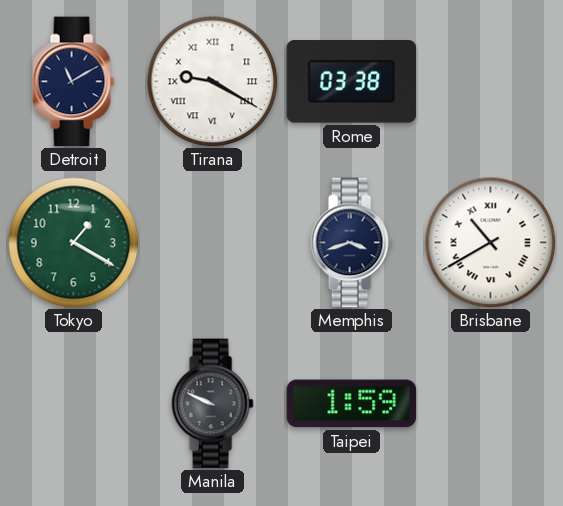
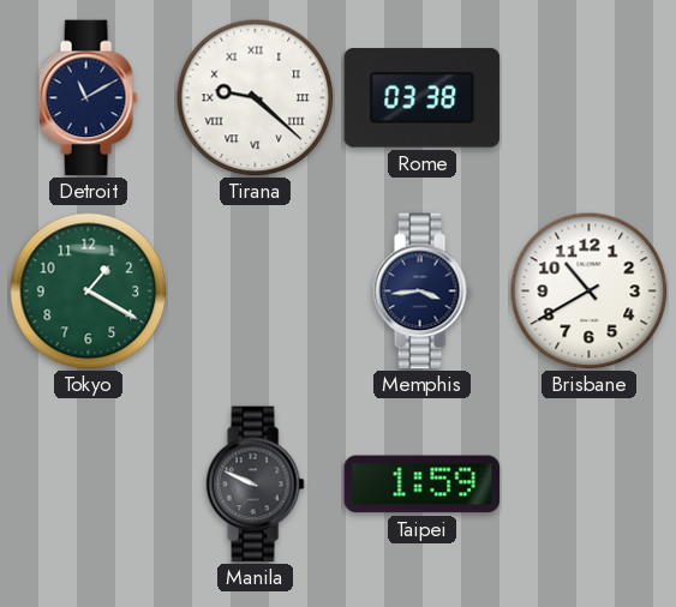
Tirana: 9:20 -> 9:22
Memphis: 3:42 -> 3:44
Brisbane numerals: Roman -> Arabic
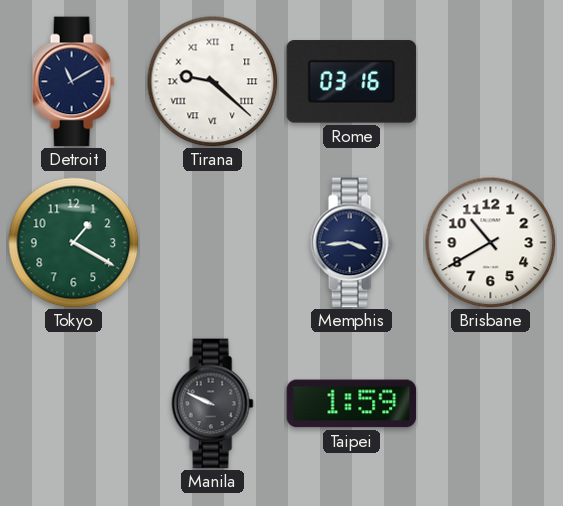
Rome: 03:38 -> 03:16
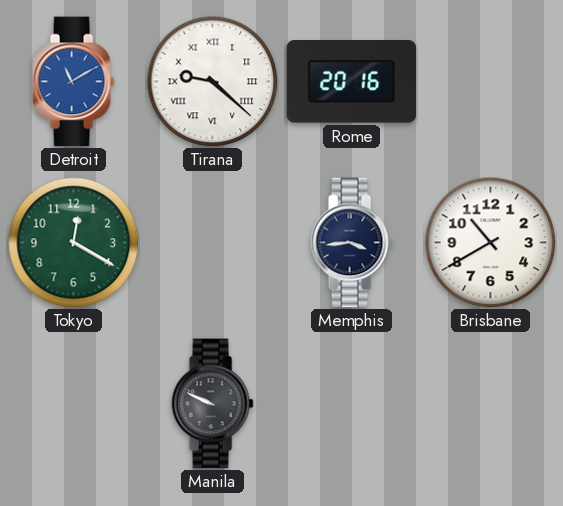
Detroit dial: navy -> blue
Rome: 03:16 -> 20:16
Tokyo: 1:20 -> 12:20
Taipei: 1:59 -> none
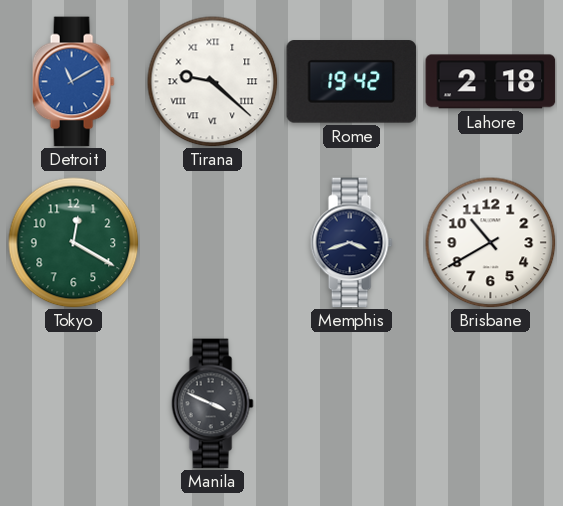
Rome: 20:16 -> 19:42
Lahore: none -> 2:18
Memphis: 3:44 -> 3:42
Manila: 9:49 -> 3:49
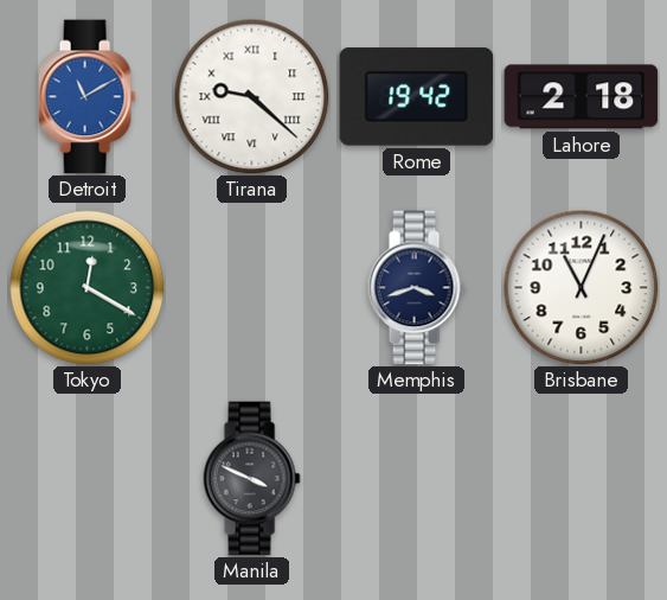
Brisbane: 10:40 -> 11:04
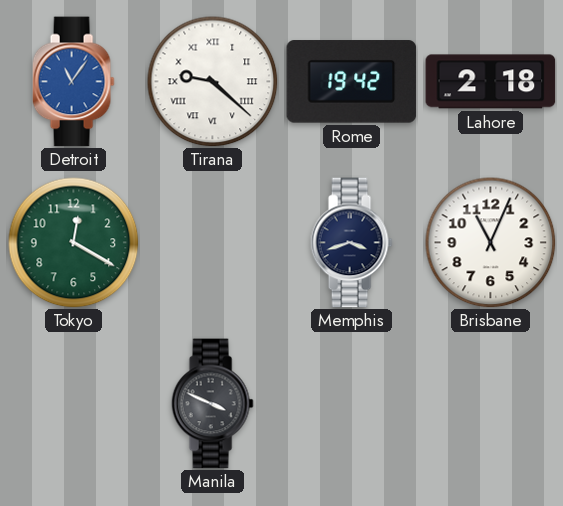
Detroit: 11:10 -> 11:06
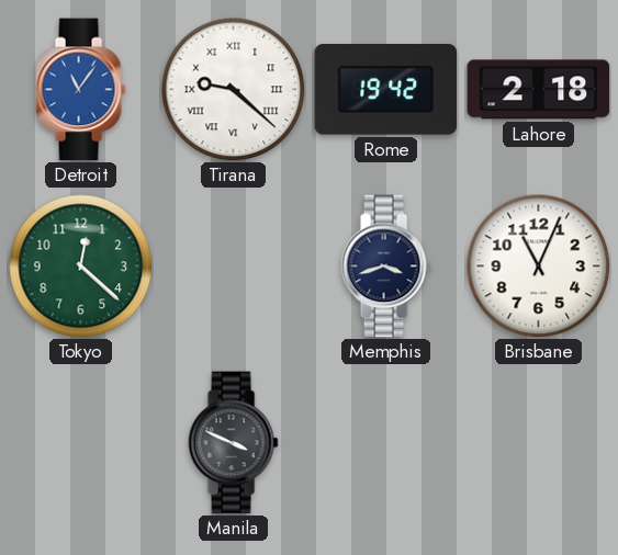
Tokyo: 12:20 -> 12:22
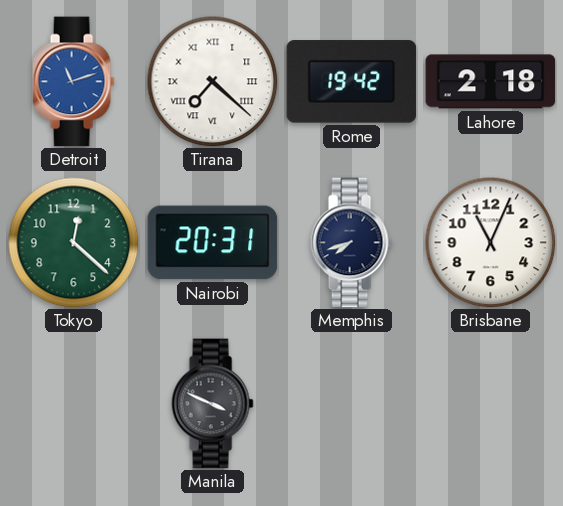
Detroit: 11:06 -> 11:12
Tirana: 9:22 -> 7:22
Nairobi: none -> 20:31
Memphis: 3:42 -> 7:42
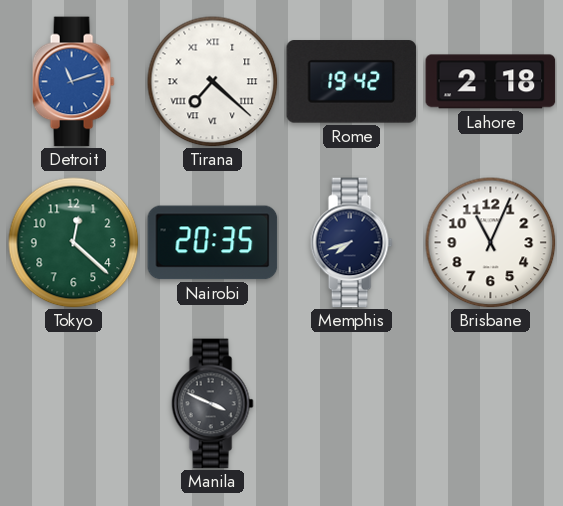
Nairobi: 20:31 -> 20:35
